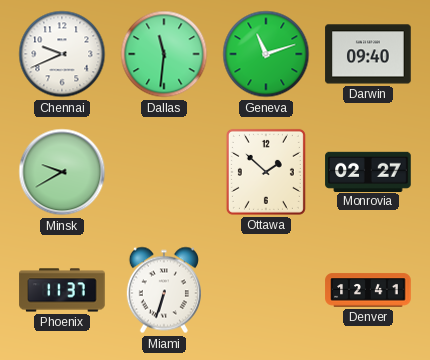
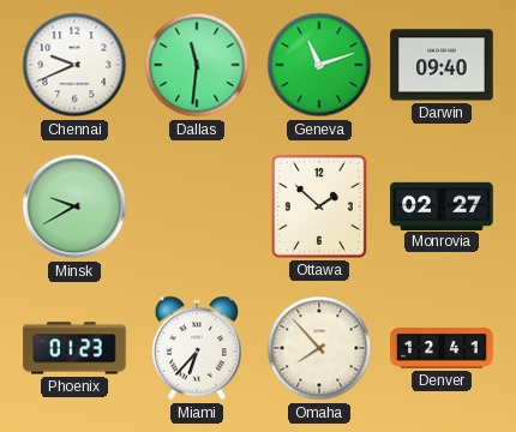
Phoenix: 11:37 -> 01:23
Miami: 6:33 -> 6:37
Omaha: none -> 7:53
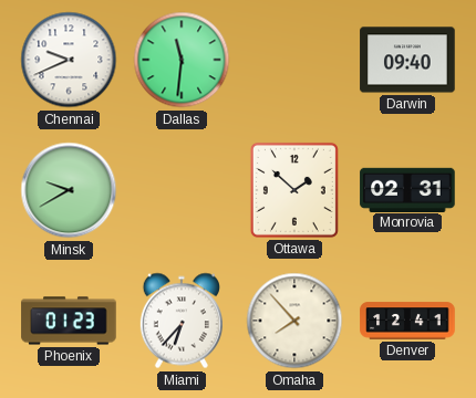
Geneva: 11:12 -> none
Monrovia: 02:27 -> 02:31
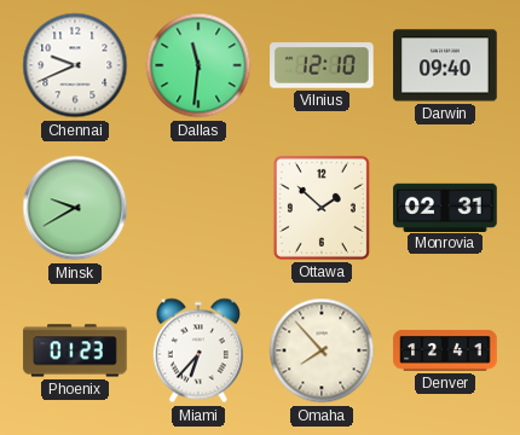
Vilnius: none -> 12:10
